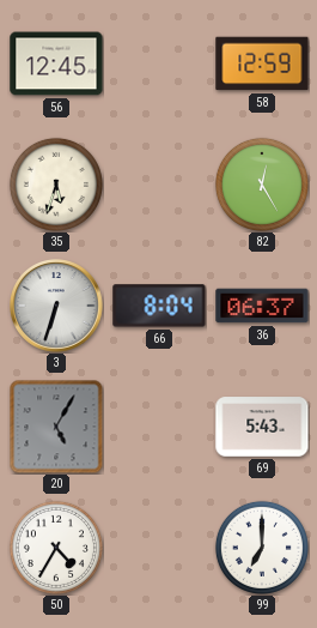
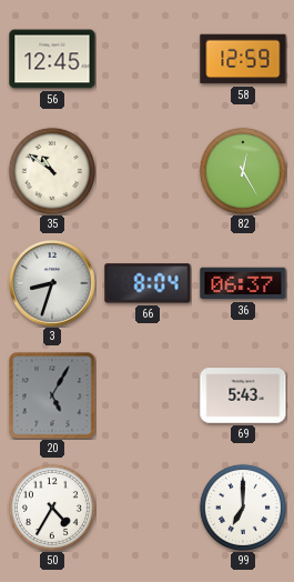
35: 5:33 -> 10:51
3: 6:33 -> 8:33
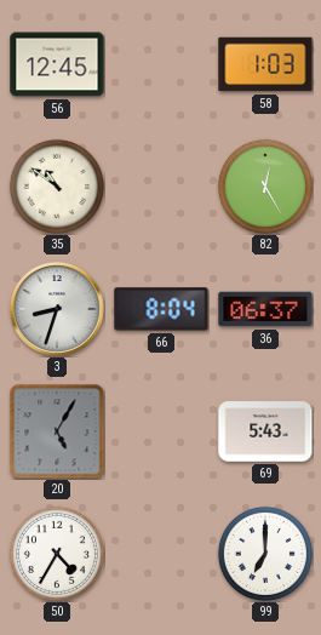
58: 12:59 -> 1:03
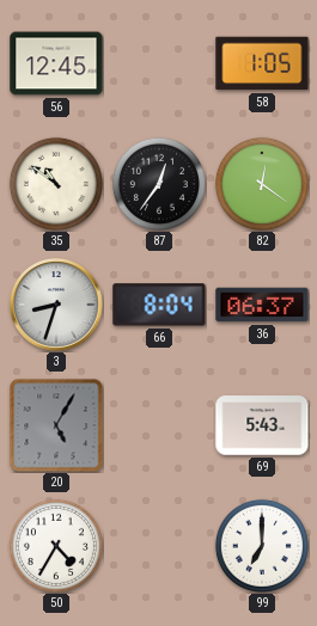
58: 1:03 -> 1:05
87: none -> 12:36
82: 12:25 -> 12:21
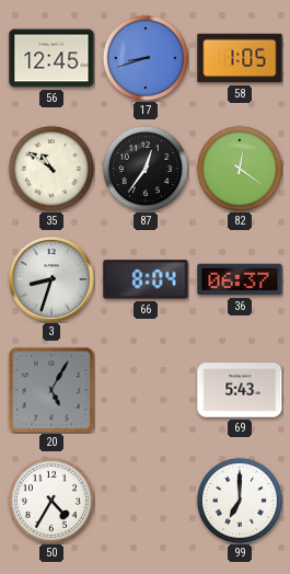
17: none -> 8:42
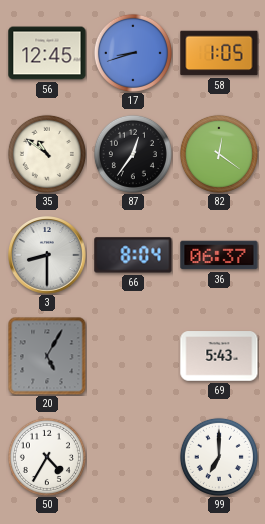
3: 8:33 -> 8:30
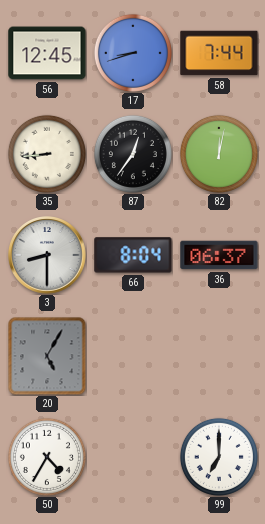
58: 1:05 -> 7:44
35: 10:51 -> 8:44
82: 12:21 -> 12:02
69: 5:43 -> none
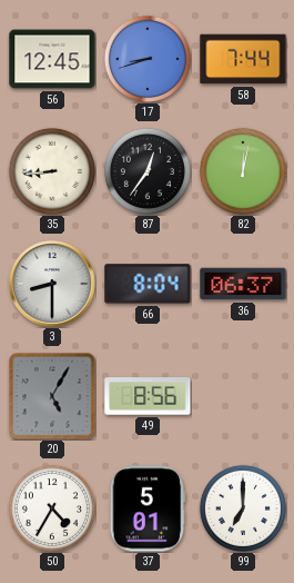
49: none -> 8:56
37: none -> 5:01
